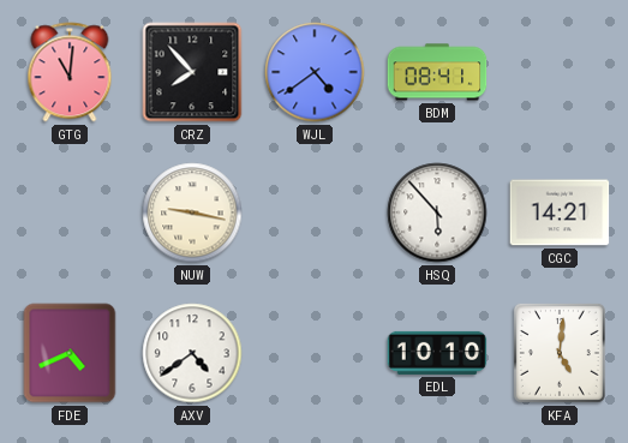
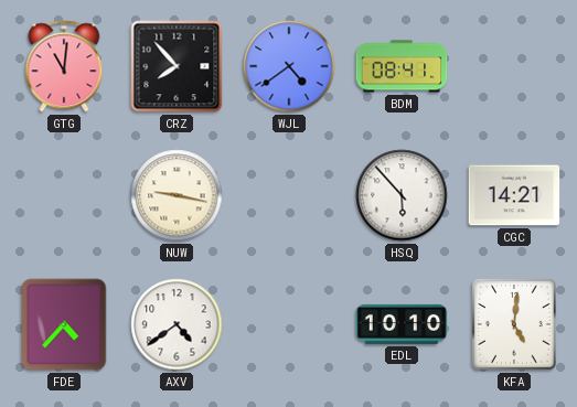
FDE: 4:41 -> 4:37
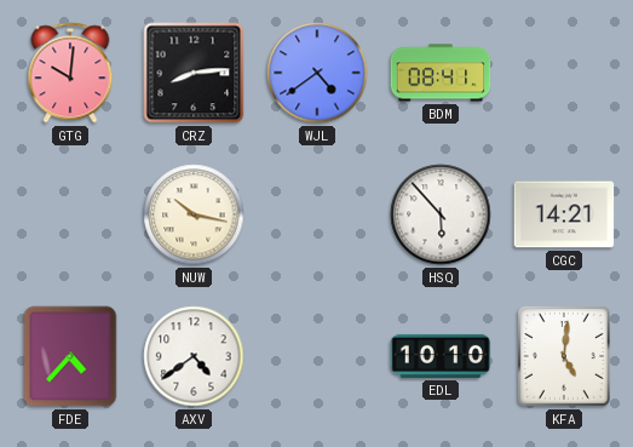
GTG: 11:01 -> 10:01
CRZ: 7:53 -> 8:14
NUW: 9:17 -> 10:17
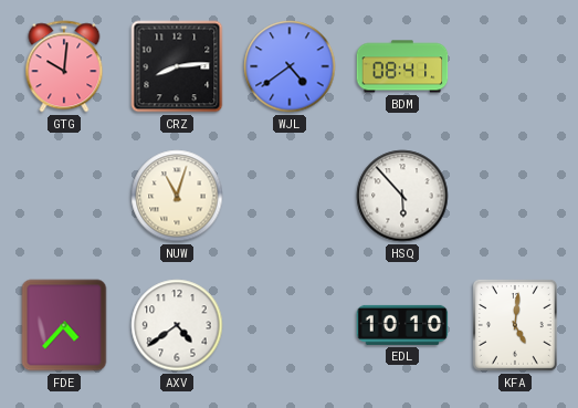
NUW: 10:17 -> 11:03
CGC: 14:21 -> none
